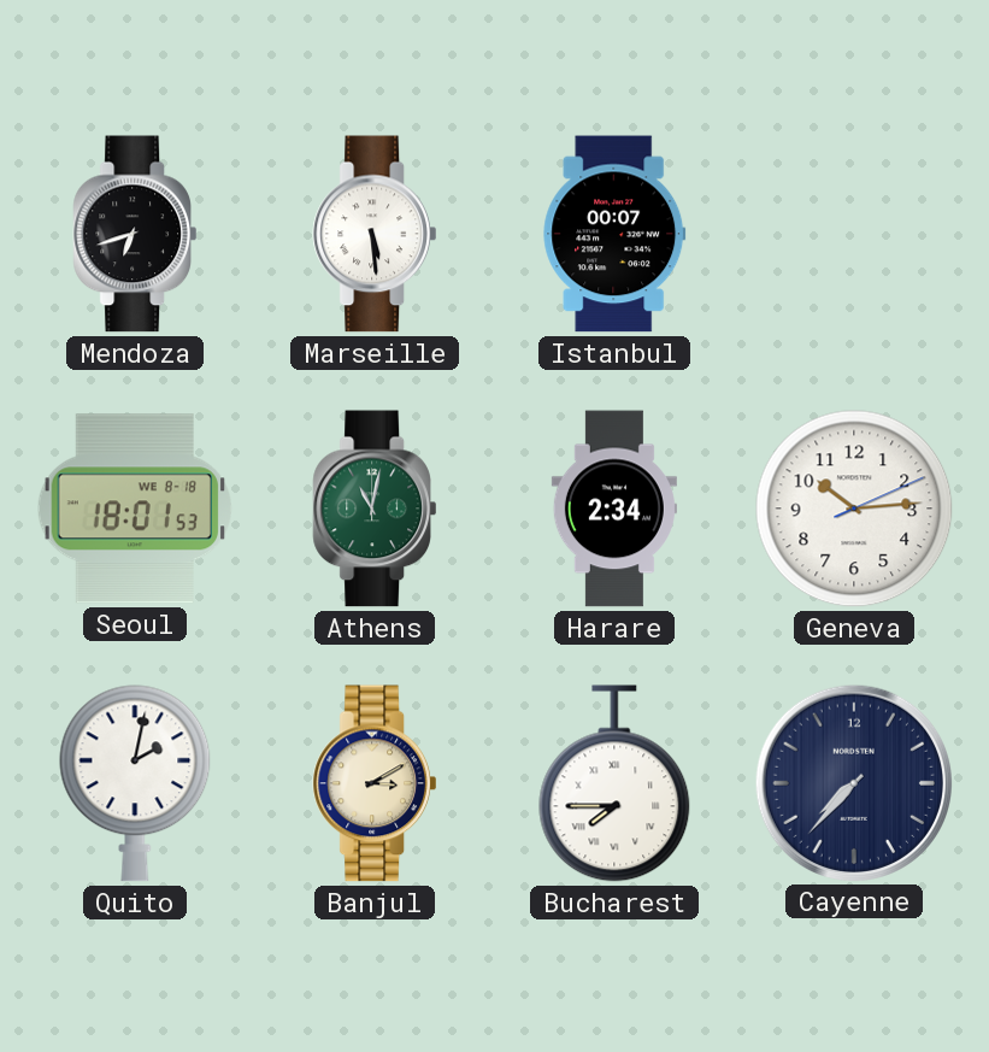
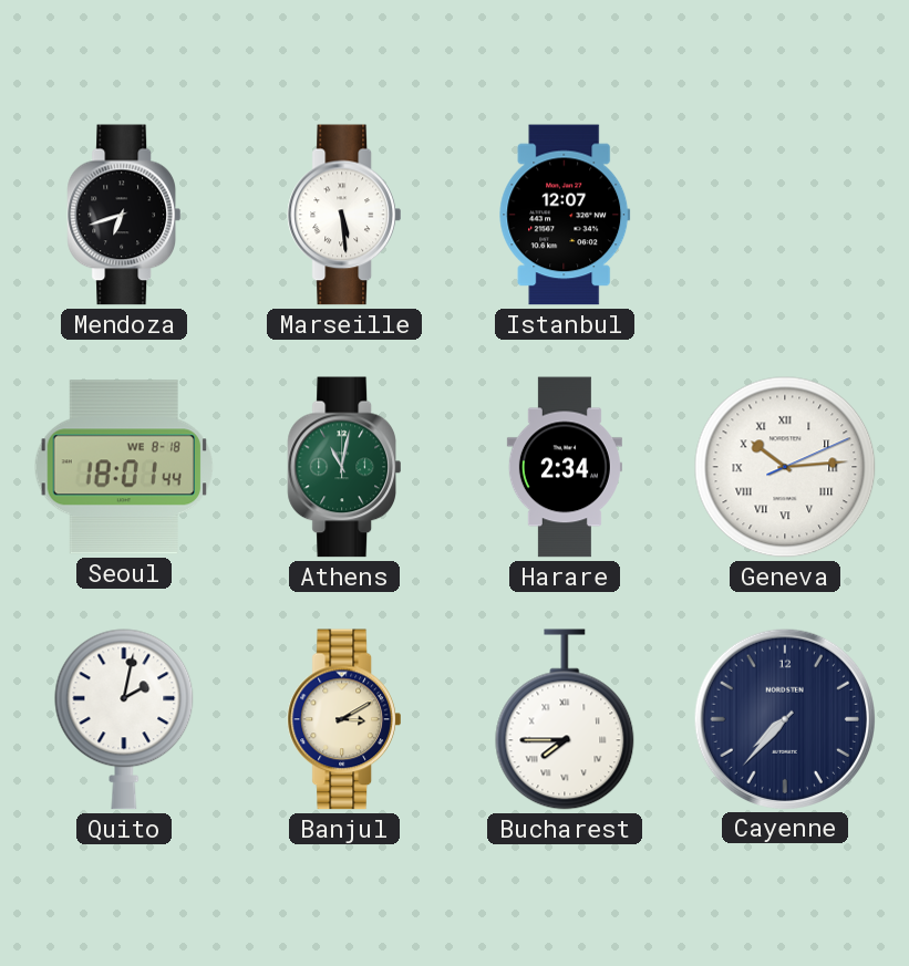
Istanbul: 00:07 -> 12:07
Seoul: 18:01:53 -> 18:01:44
Geneva numerals: Arabic -> Roman
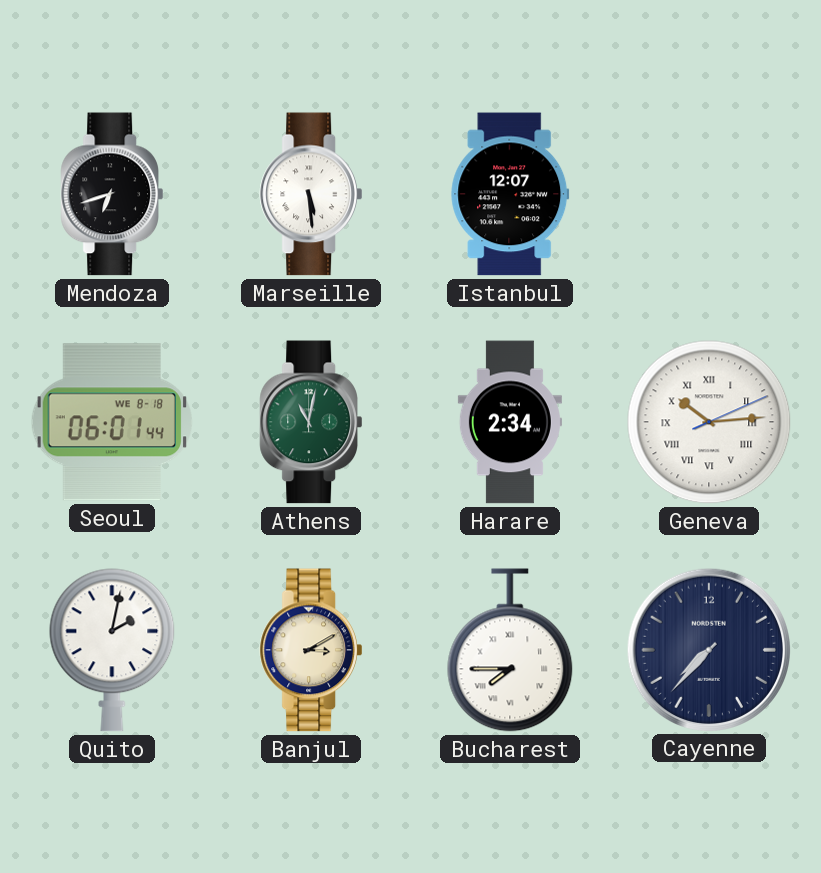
Seoul: 18:01 -> 06:01
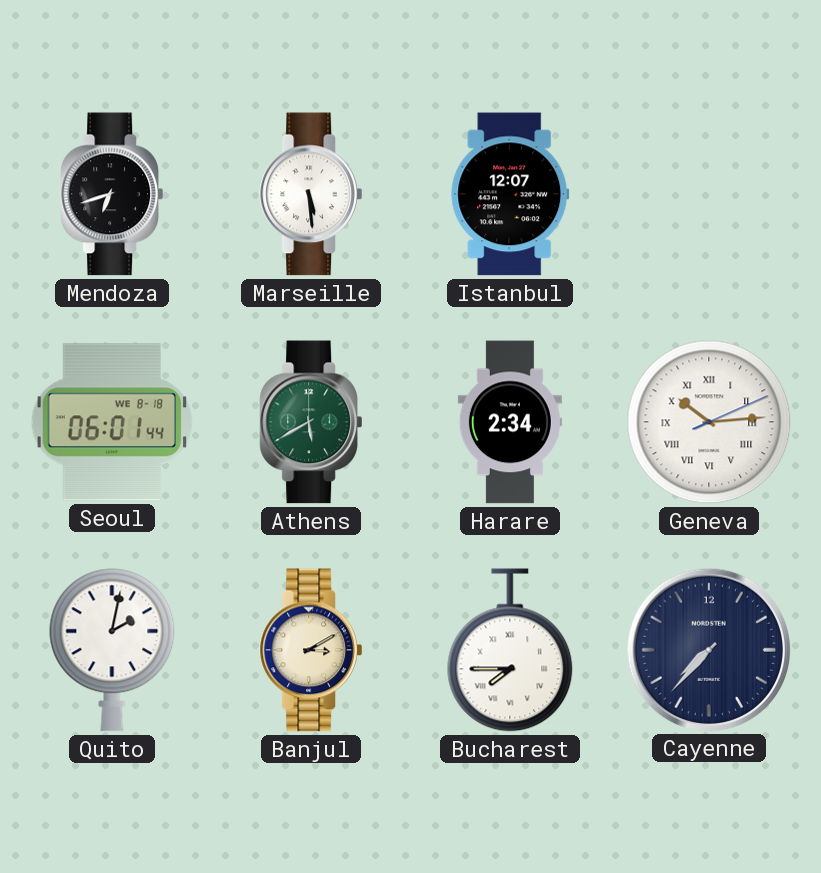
Athens: 11:02 -> 5:40
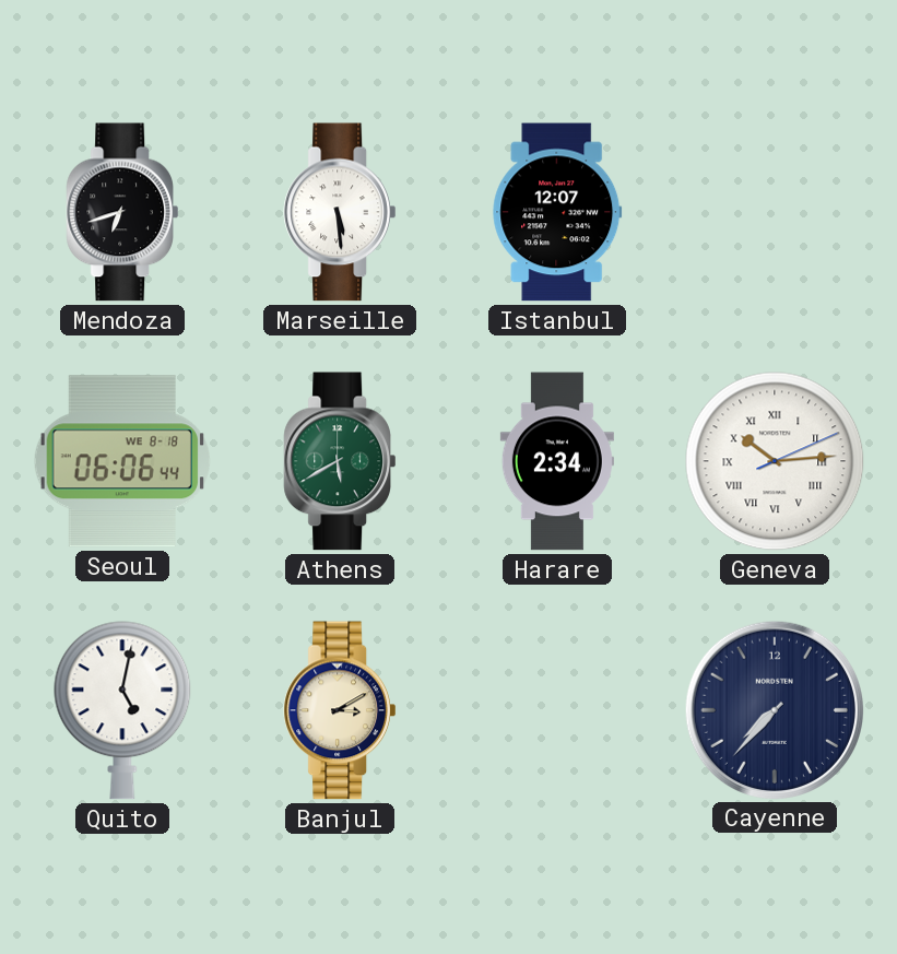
Seoul: 06:01 -> 06:06
Quito: 2:02 -> 5:02
Bucharest: 7:45 -> none
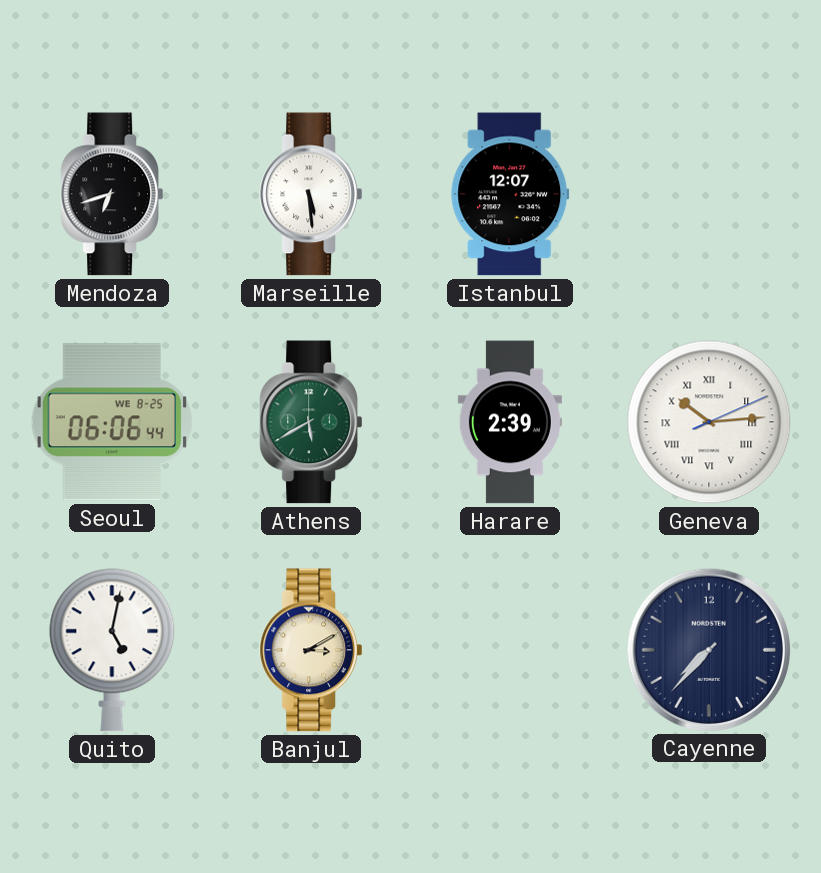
Seoul date: WE 8-18 -> WE 8-25
Harare: 2:34 -> 2:39
